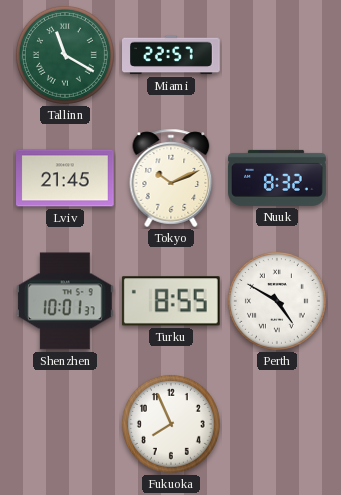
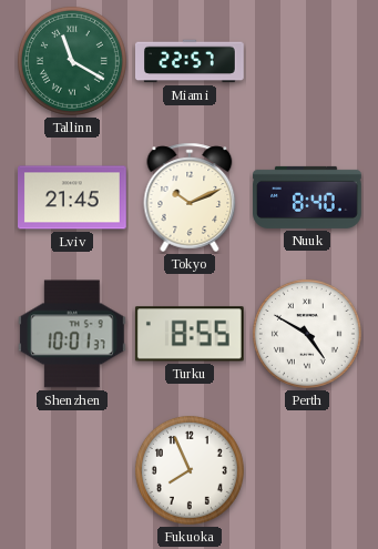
Nuuk: 8:32 -> 8:40
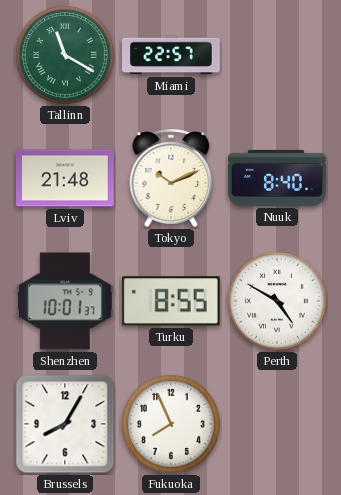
Lviv: 21:45 -> 21:48
Brussels: none -> 8:05
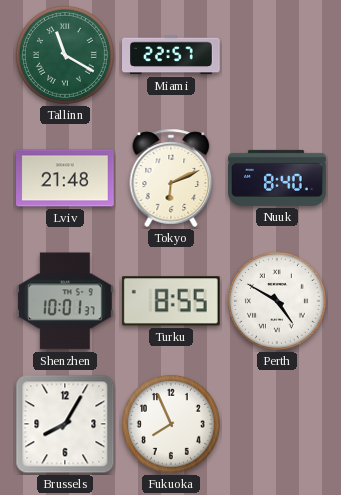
Tokyo: 10:11 -> 6:11
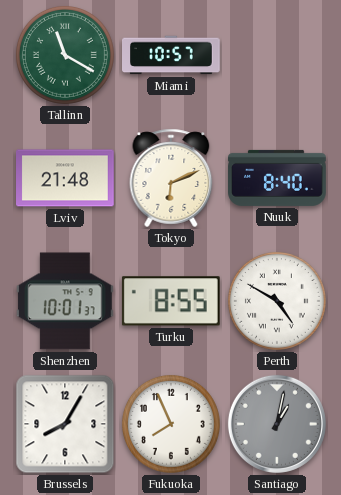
Miami: 22:57 -> 10:57
Santiago: none -> 1:02
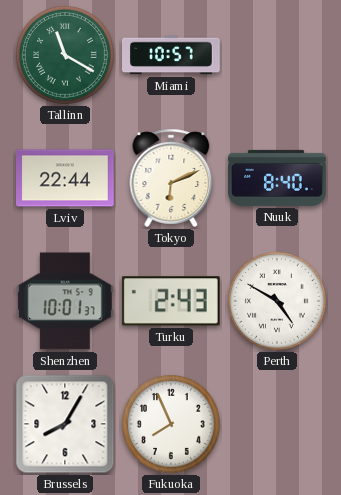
Lviv: 21:48 -> 22:44
Turku: 8:55 -> 2:43
Santiago: 1:02 -> none
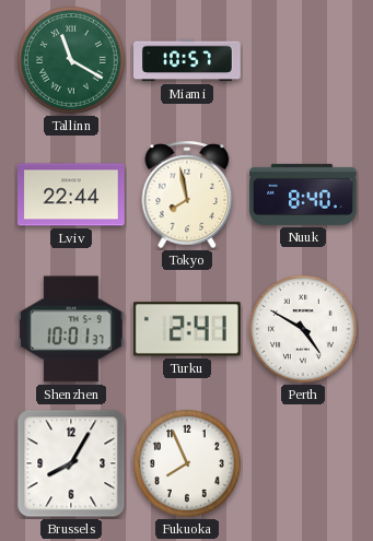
Tokyo: 6:11 -> 7:58
Turku: 2:43 -> 2:41
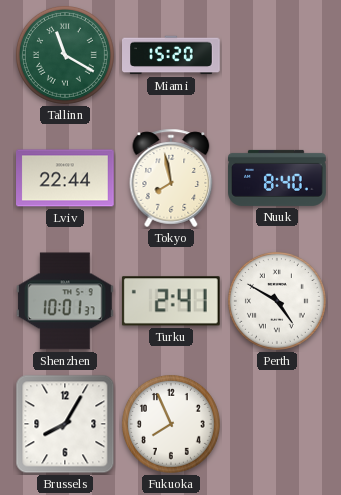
Miami: 10:57 -> 15:20
